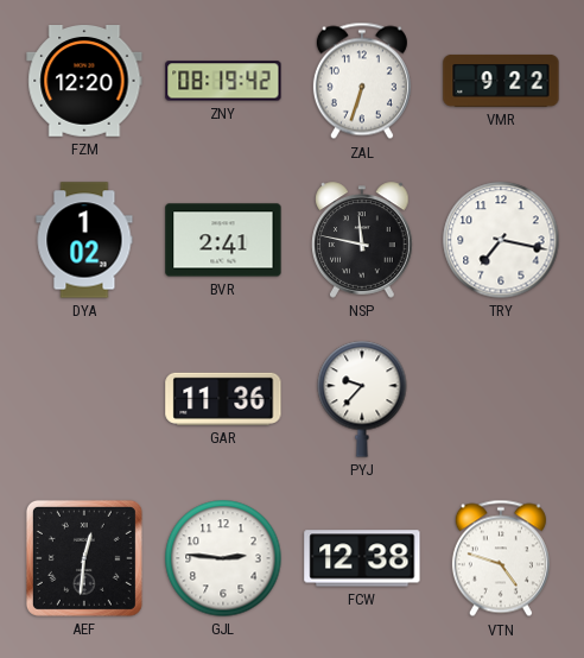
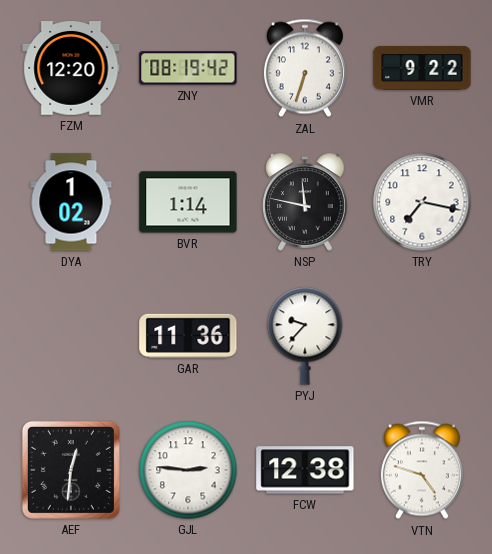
BVR: 2:41 -> 1:14
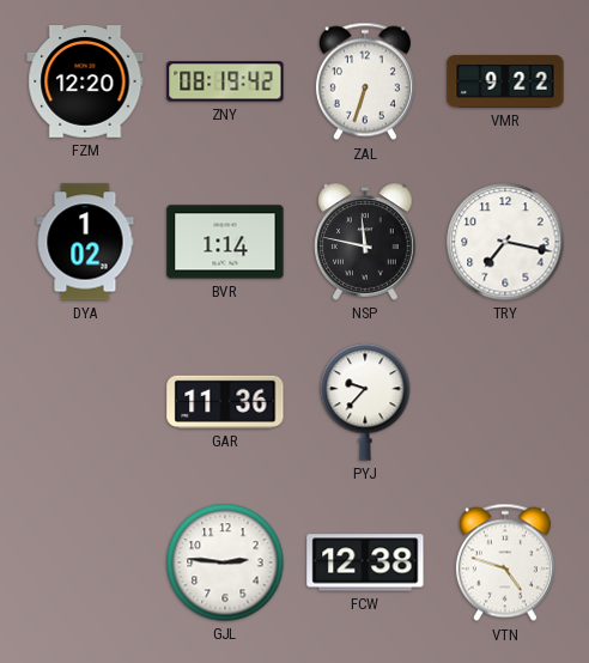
AEF: 12:31 -> none
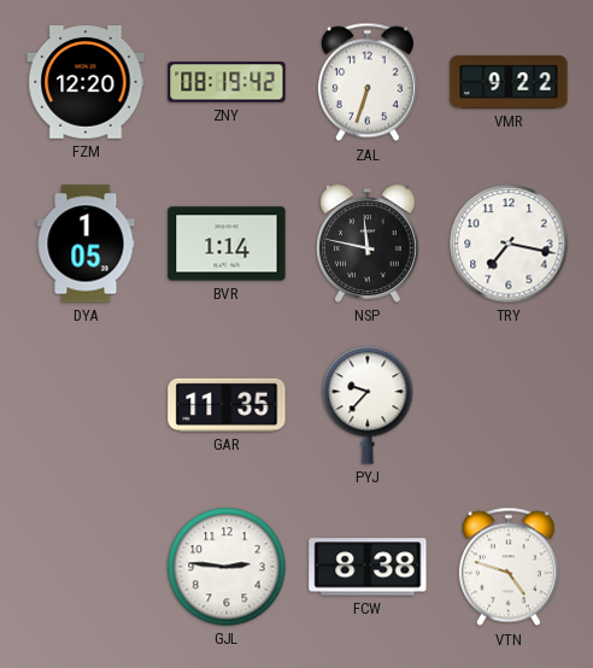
DYA: 1:02 -> 1:05
GAR: 11:36 -> 11:35
FCW: 12:38 -> 8:38
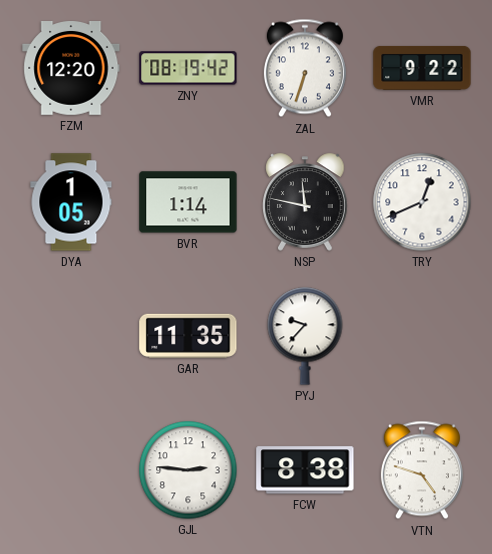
TRY: 7:17 -> 12:41
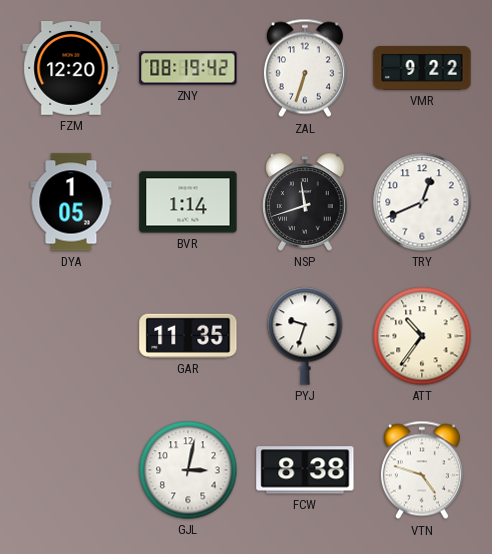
NSP: 11:47 -> 11:42
PYJ: 9:37 -> 9:33
ATT: none -> 10:36
GJL: 2:46 -> 3:02
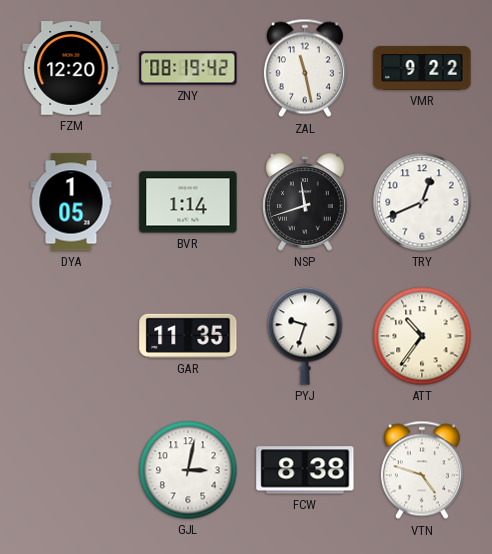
ZAL: 6:33 -> 11:28
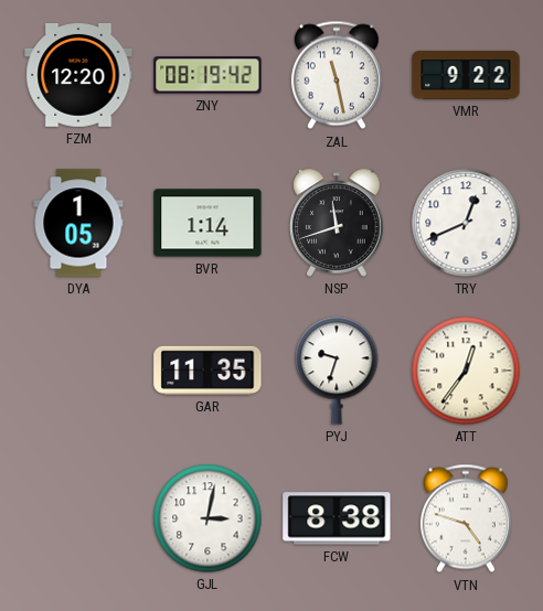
ATT: 10:36 -> 12:36
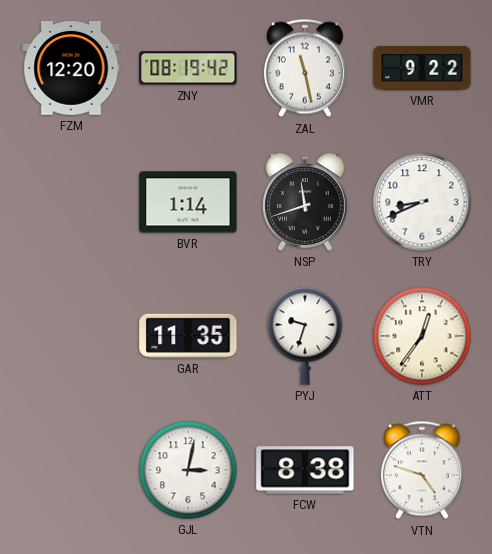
DYA: 1:05 -> none
TRY: 12:41 -> 8:41
